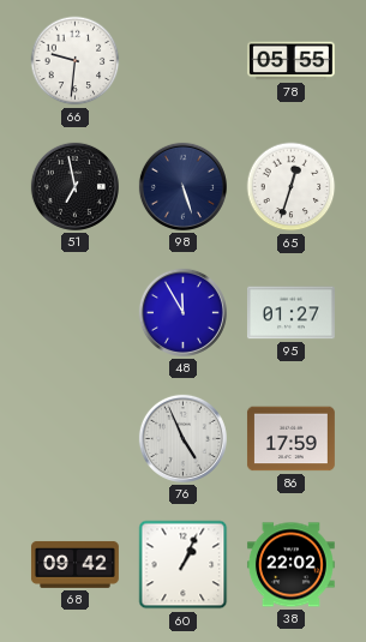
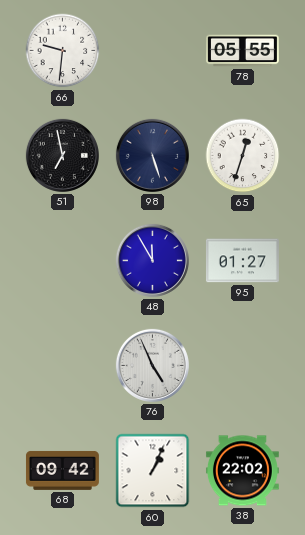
86: 17:59 -> none
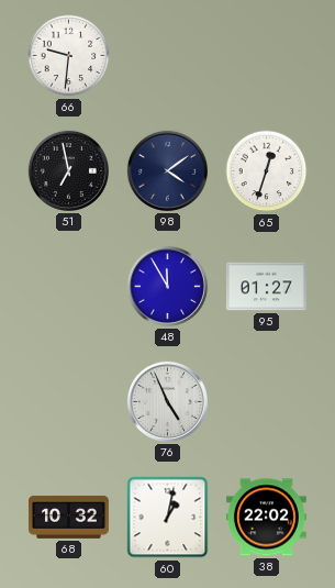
78: 05:55 -> none
98: 5:27 -> 4:09
68: 09:42 -> 10:32
60: 1:04 -> 1:02
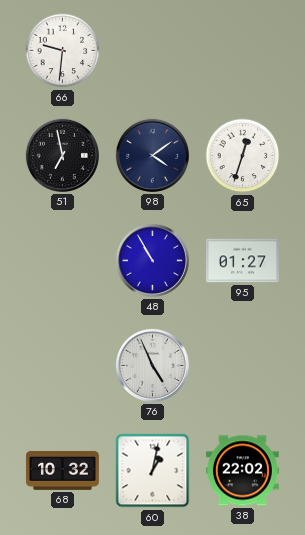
48: 11:55 -> 10:55
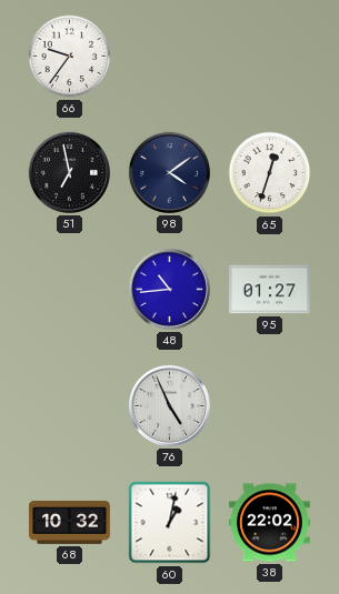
66: 9:31 -> 9:36
48: 10:55 -> 10:44
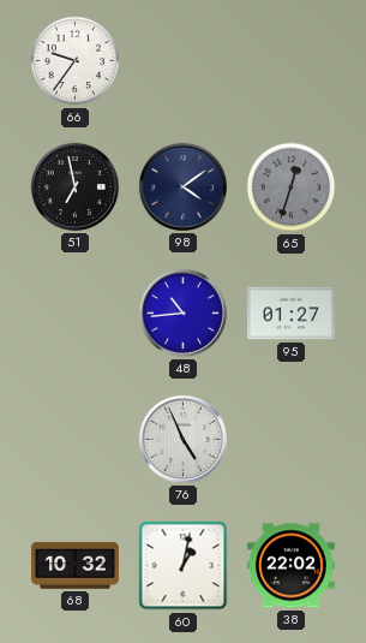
65 dial: white -> grey
